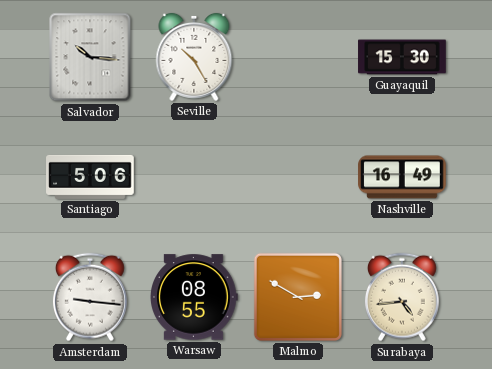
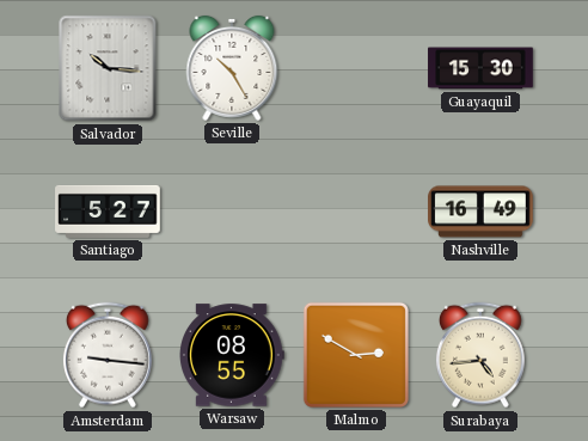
Santiago: 5:06 -> 5:27
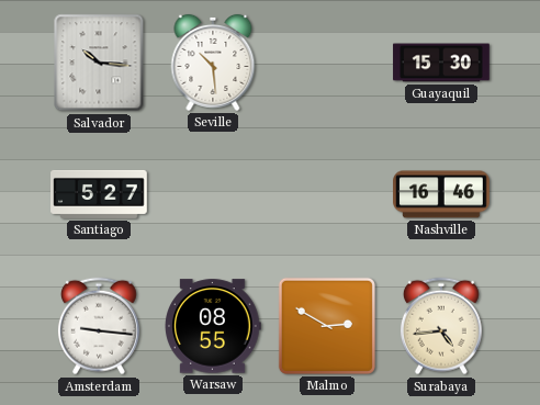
Seville: 10:25 -> 10:29
Nashville: 16:49 -> 16:46
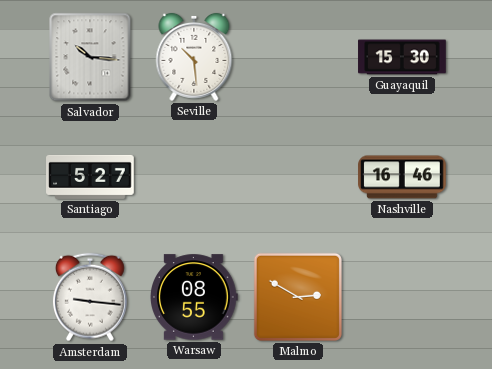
Surabaya: 4:44 -> none
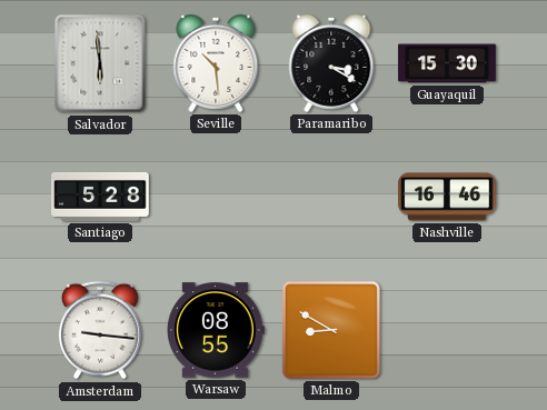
Salvador: 10:16 -> 5:59
Paramaribo: none -> 3:20
Santiago: 5:27 -> 5:28
Malmo: 2:50 -> 8:50
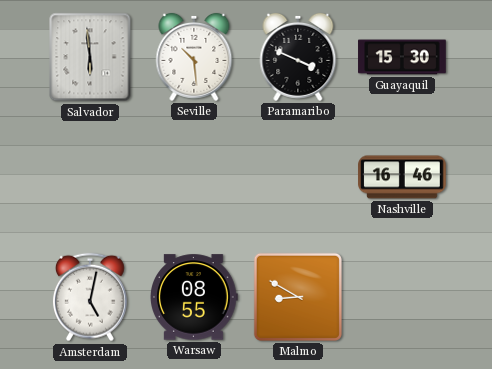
Paramaribo: 3:20 -> 3:49
Santiago: 5:28 -> none
Amsterdam: 9:16 -> 5:02
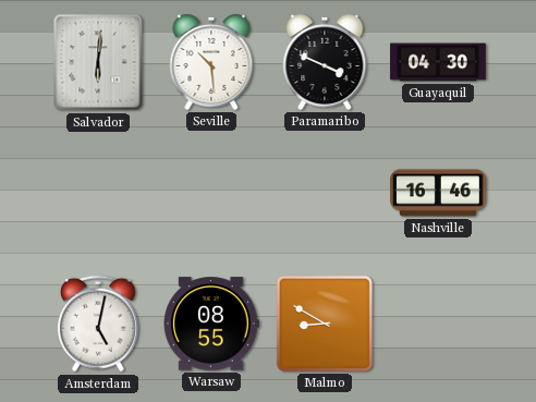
Salvador: 5:59 -> 6:01
Guayaquil: 15:30 -> 04:30
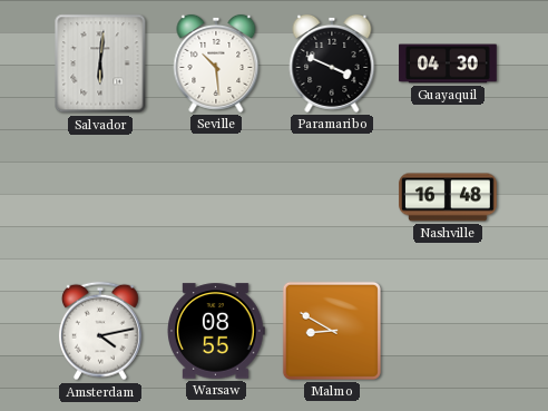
Nashville: 16:46 -> 16:48
Amsterdam: 5:02 -> 4:13
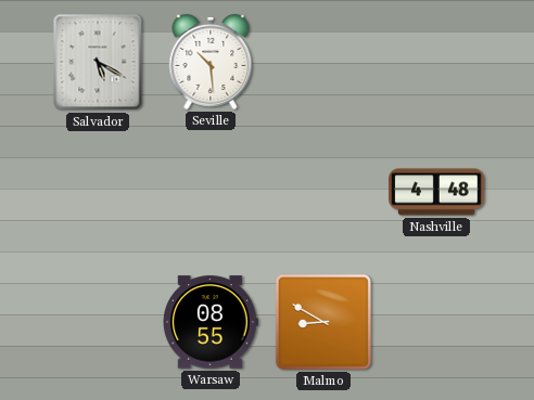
Salvador: 6:01 -> 5:20
Paramaribo: 3:49 -> none
Guayaquil: 04:30 -> none
Nashville: 16:48 -> 4:48
Amsterdam: 4:13 -> none
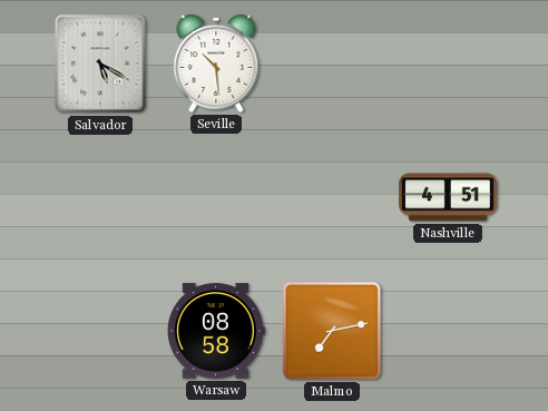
Nashville: 4:48 -> 4:51
Warsaw: 08:55 -> 08:58
Malmo: 8:50 -> 7:13
